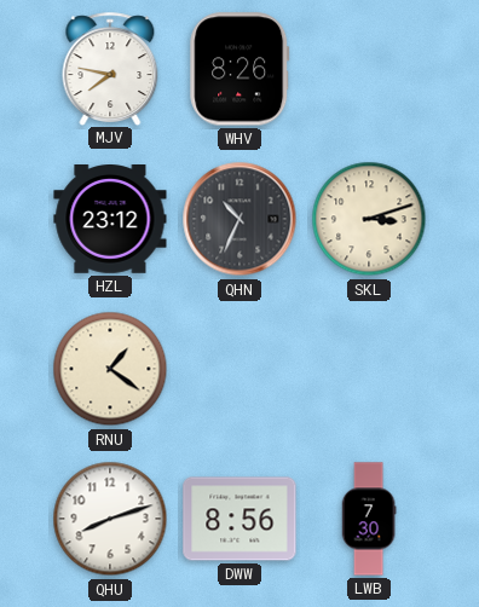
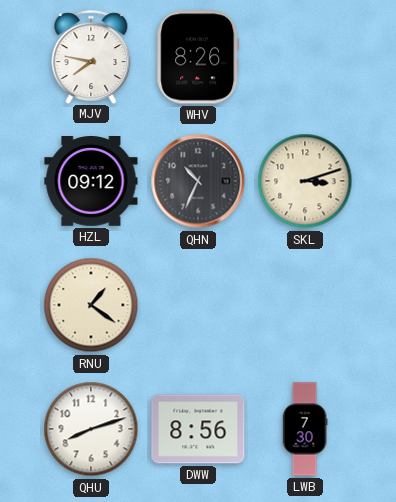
HZL: 23:12 -> 09:12
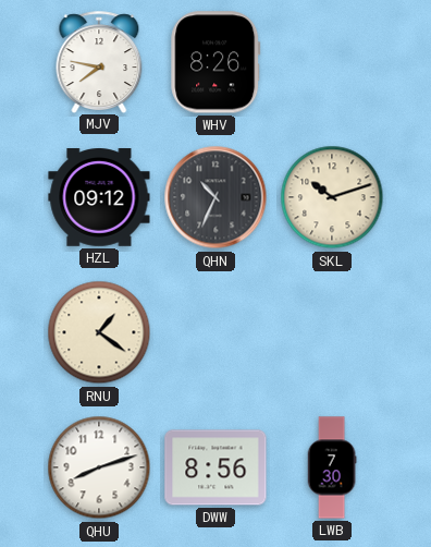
SKL: 3:12 -> 10:12
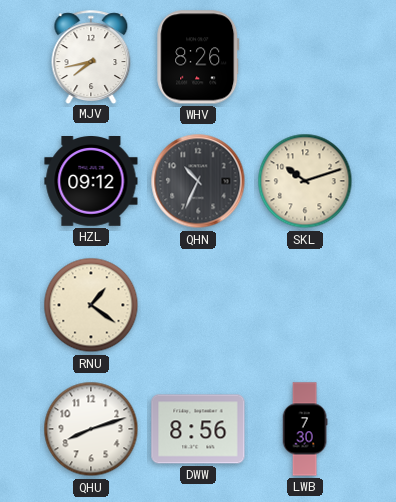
MJV: 7:47 -> 7:43
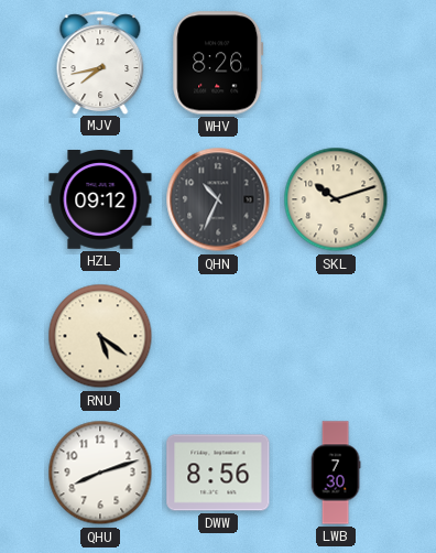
RNU: 1:21 -> 5:21
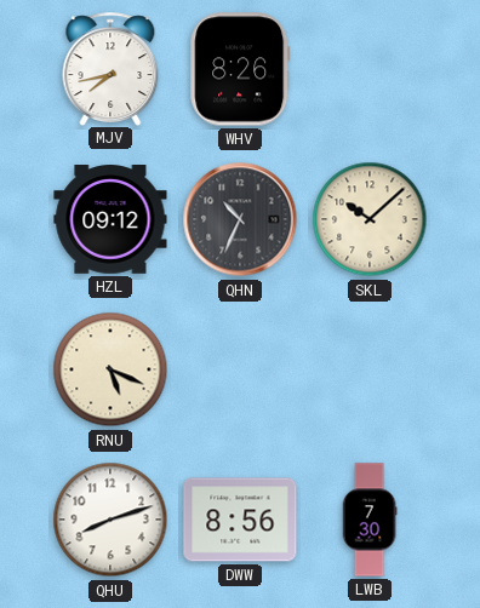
SKL: 10:12 -> 10:08
RNU: 5:21 -> 5:19
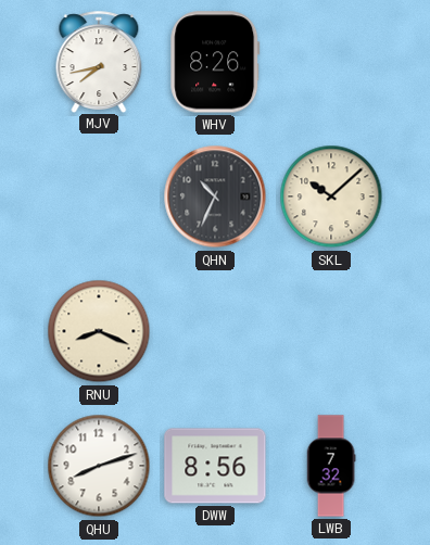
HZL: 09:12 -> none
RNU: 5:19 -> 8:19
LWB: 7:30 -> 7:32
